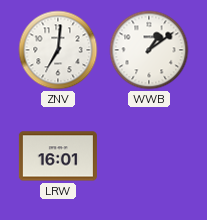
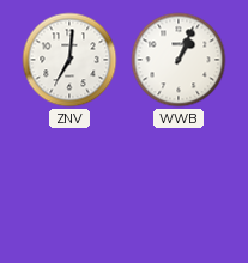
WWB: 1:09 -> 1:04
LRW: 16:01 -> none
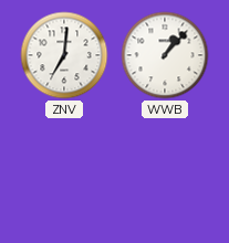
WWB: 1:04 -> 1:07
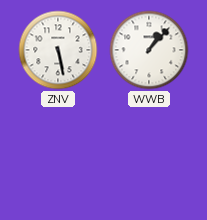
ZNV: 7:01 -> 5:28
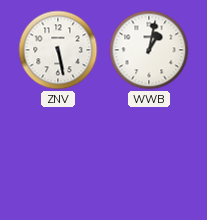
WWB: 1:07 -> 1:02
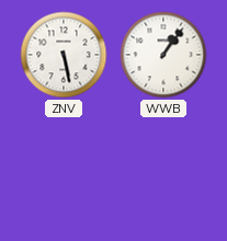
WWB: 1:02 -> 1:06
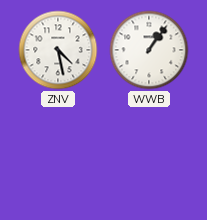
ZNV: 5:28 -> 4:28
